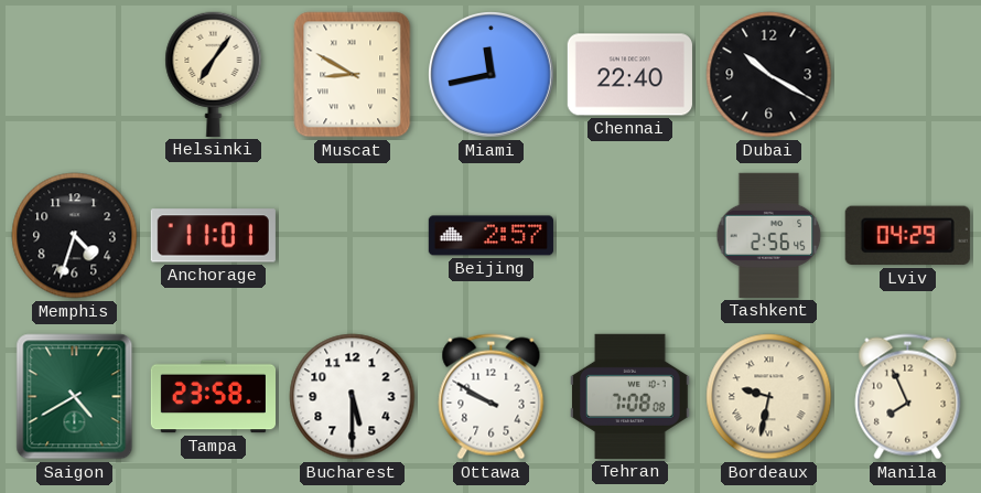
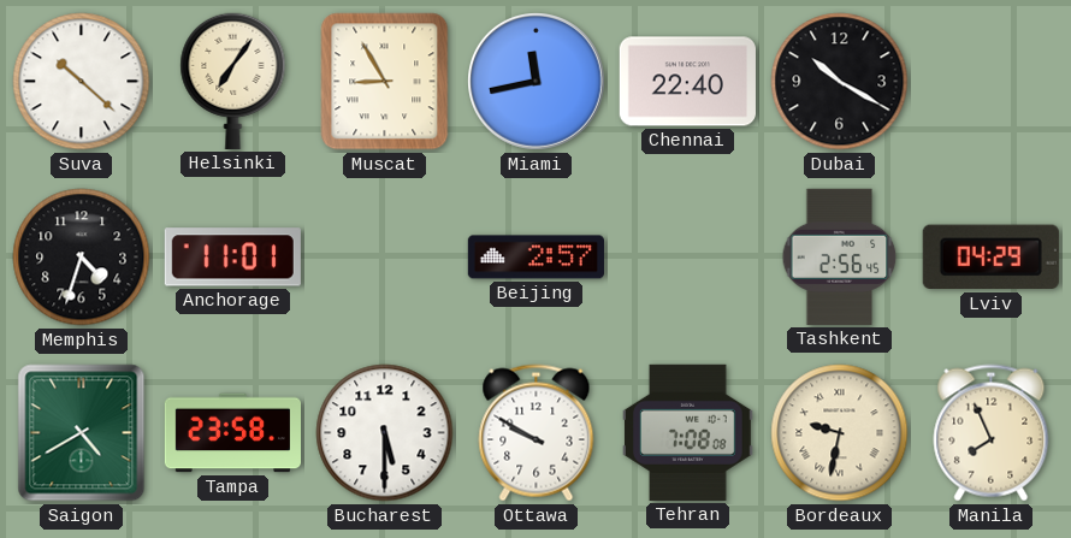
Suva: none -> 10:22
Muscat: 8:50 -> 8:55
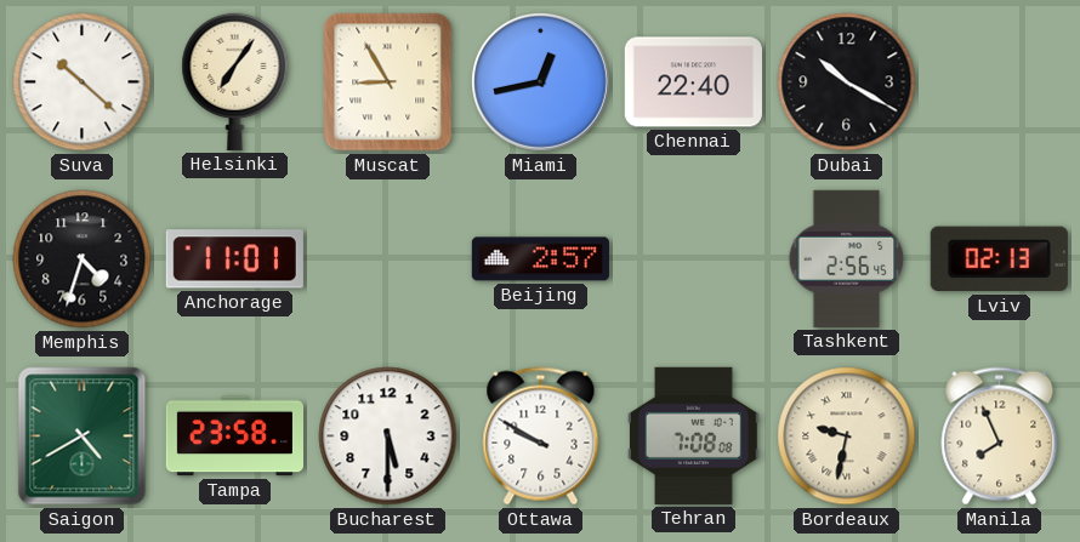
Miami: 11:43 -> 12:43
Lviv: 04:29 -> 02:13
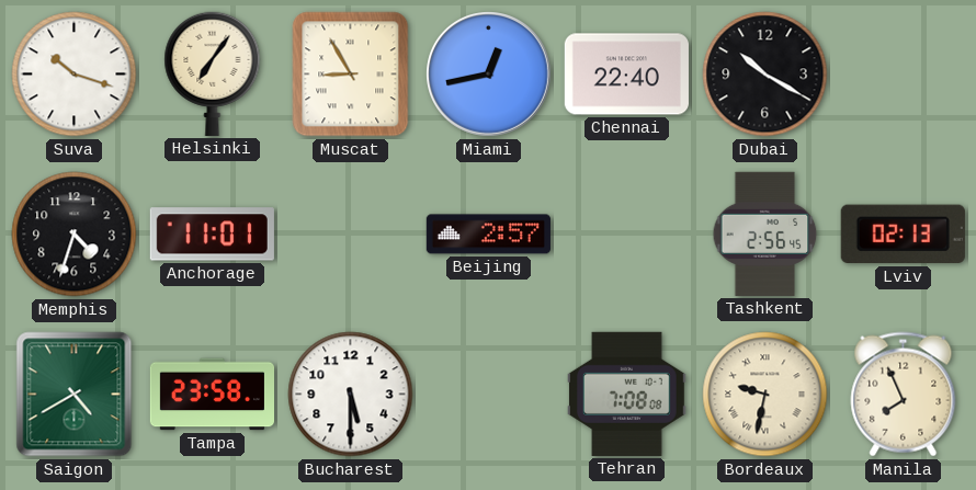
Suva: 10:22 -> 10:18
Ottawa: 9:50 -> none
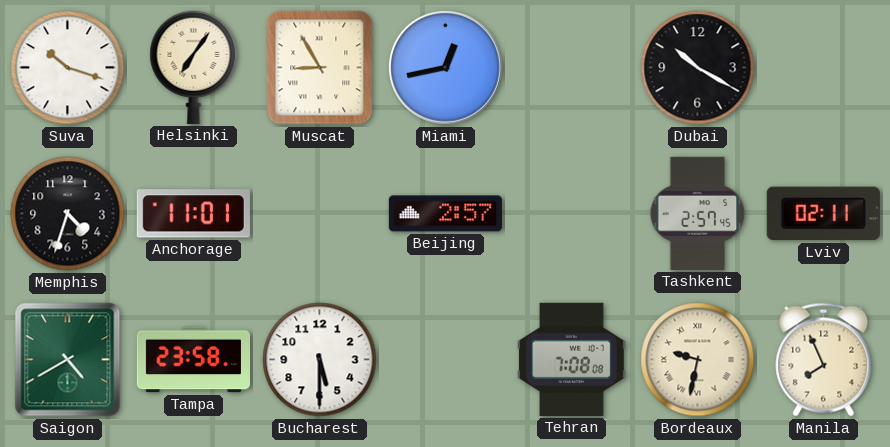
Chennai: 22:40 -> none
Tashkent: 2:56 -> 2:57
Lviv: 02:13 -> 02:11
